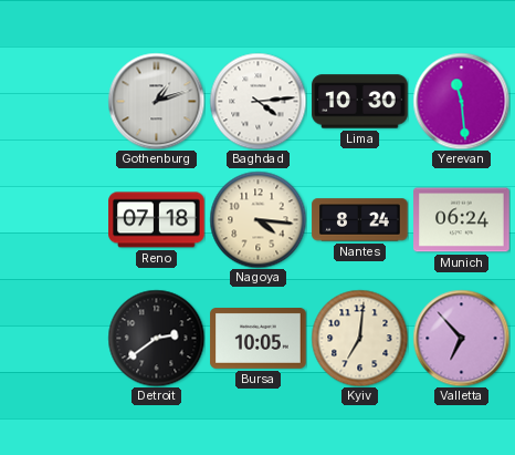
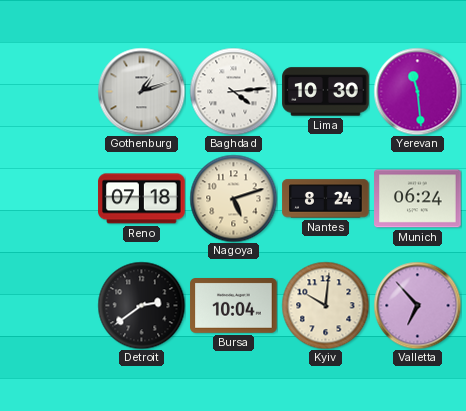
Nagoya: 4:16 -> 5:12
Bursa: 10:05 -> 10:04
Kyiv: 7:01 -> 10:01
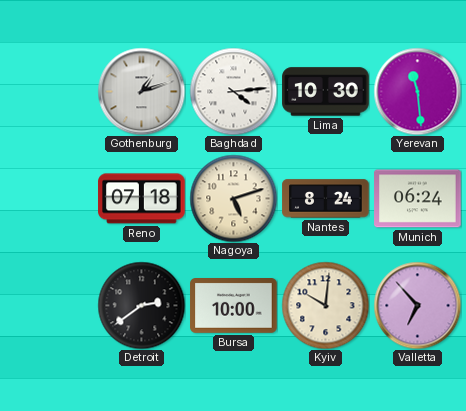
Bursa: 10:04 -> 10:00
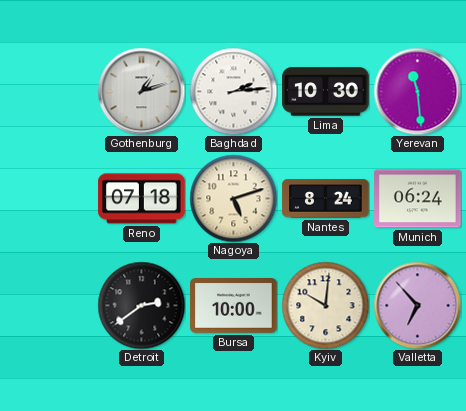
Baghdad: 4:14 -> 2:14
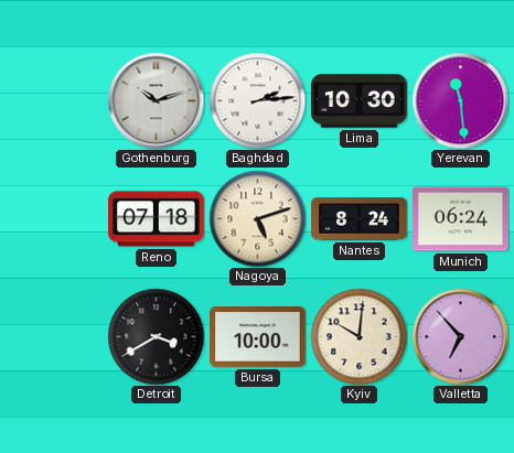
Gothenburg: 1:12 -> 10:12
Detroit: 2:39 -> 3:40
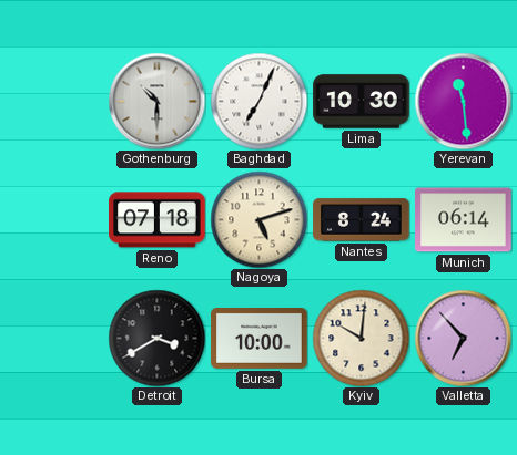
Gothenburg: 10:12 -> 10:30
Baghdad: 2:14 -> 7:04
Munich: 06:24 -> 06:14
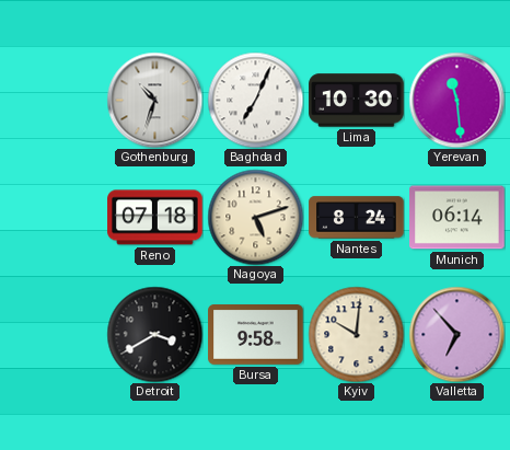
Gothenburg: 10:30 -> 10:33
Bursa: 10:00 -> 9:58
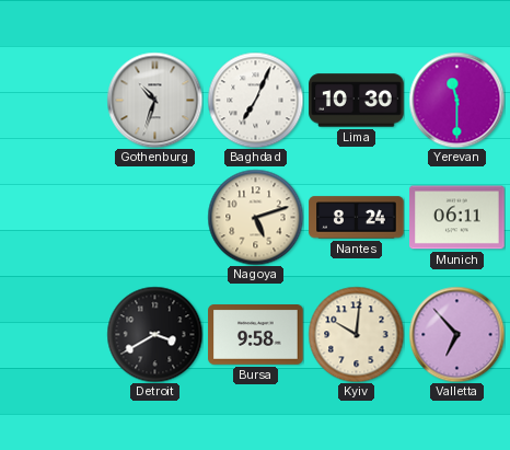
Yerevan: 11:29 -> 11:30
Reno: 07:18 -> none
Munich: 06:14 -> 06:11
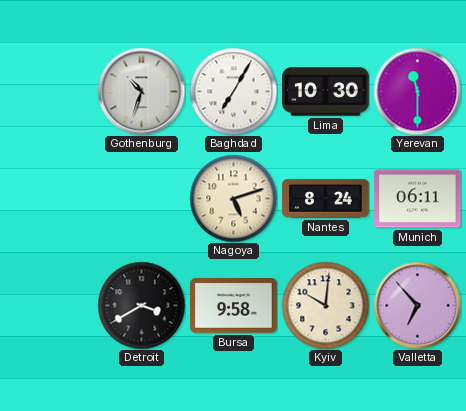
Baghdad: 7:04 -> 7:05
